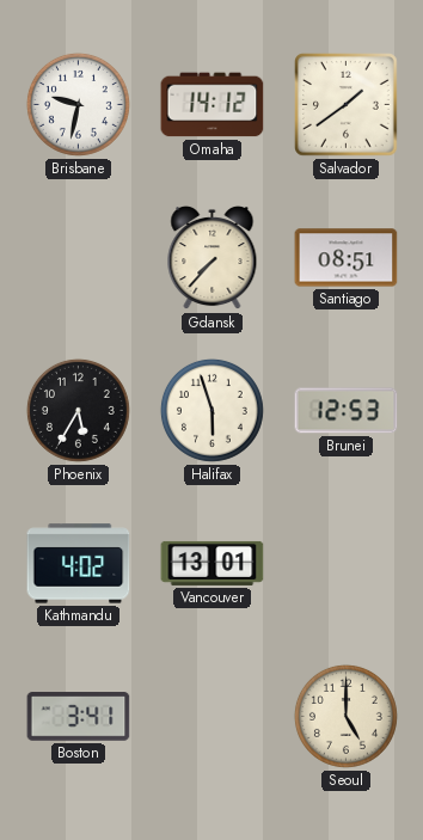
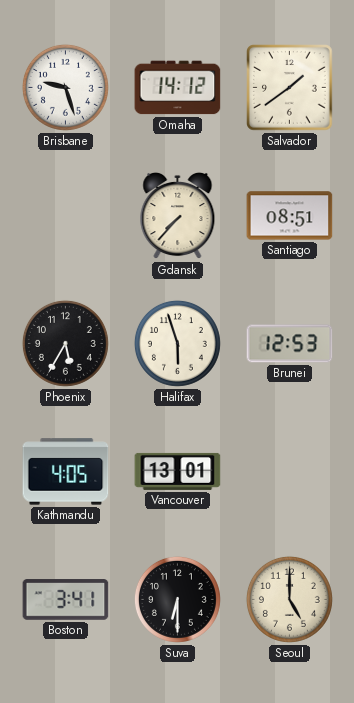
Brisbane: 9:32 -> 9:27
Kathmandu: 4:02 -> 4:05
Suva: none -> 6:30
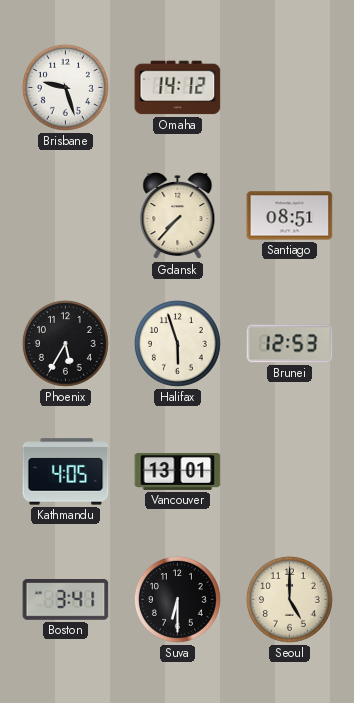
Salvador: 1:39 -> none
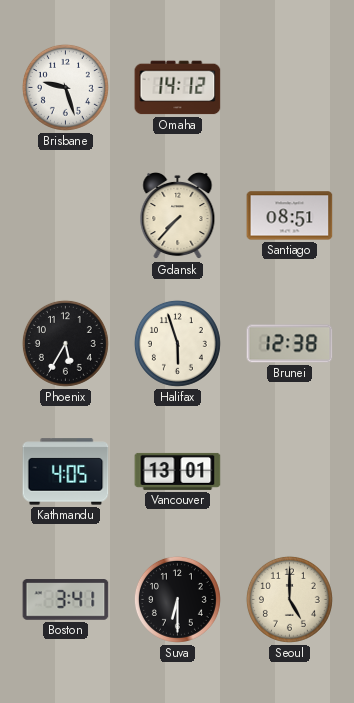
Brunei: 12:53 -> 12:38
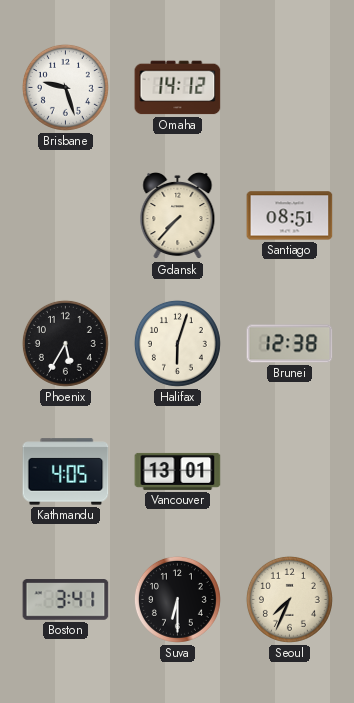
Halifax: 5:57 -> 6:03
Seoul: 5:00 -> 7:34
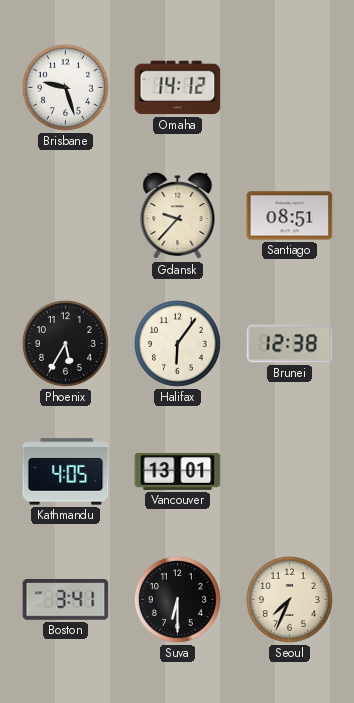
Gdansk: 7:37 -> 9:37
Halifax: 6:03 -> 6:06
